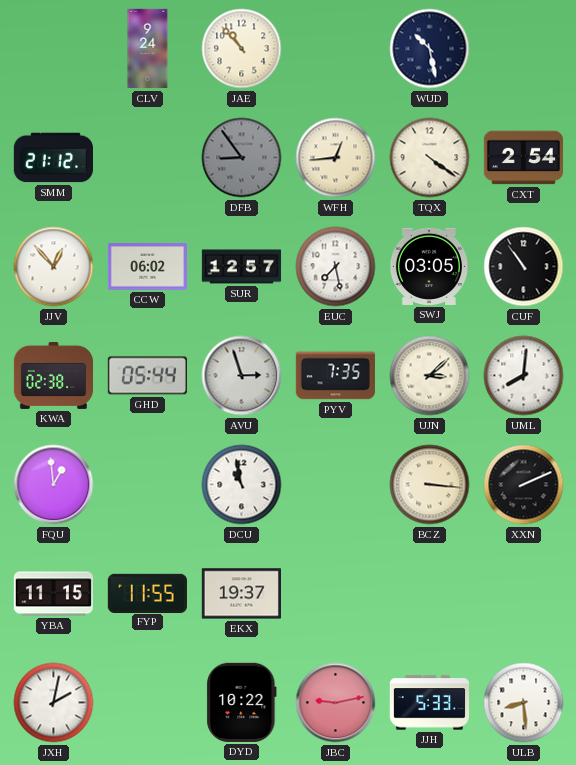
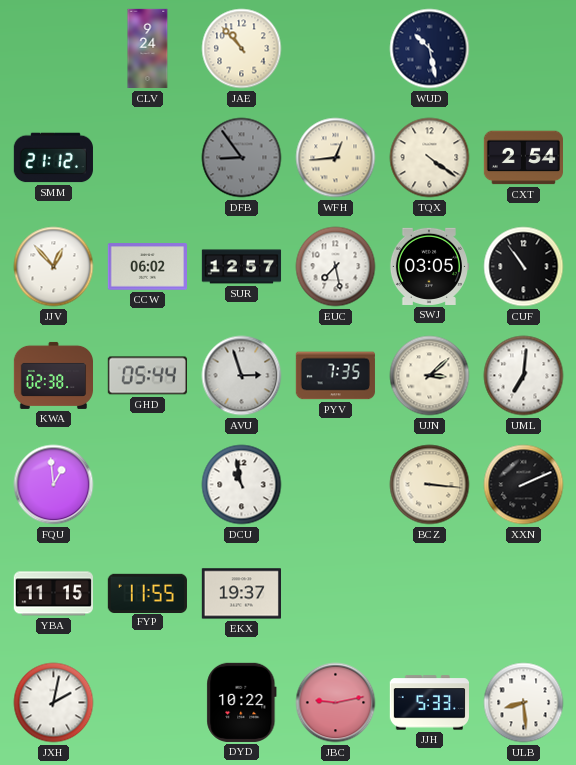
UML: 8:01 -> 7:01
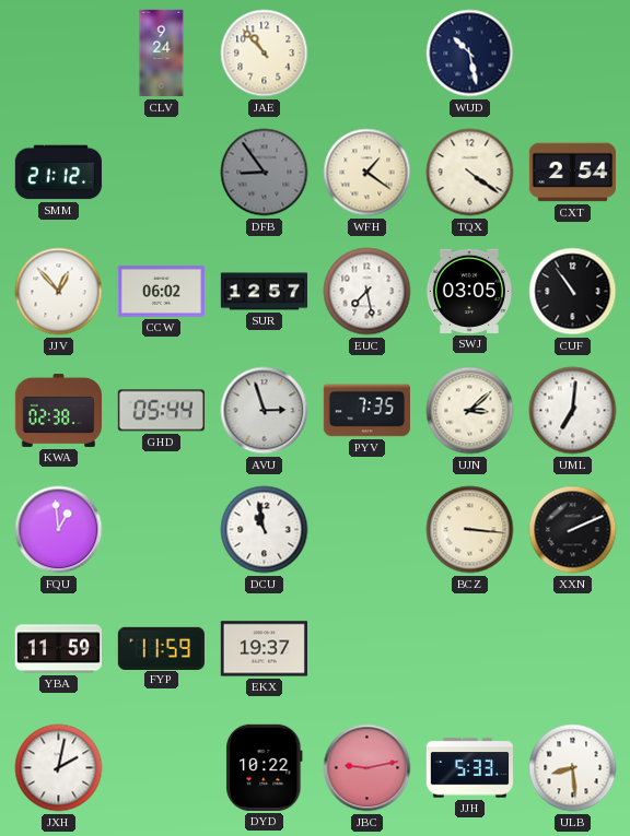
WFH: 12:44 -> 1:21
YBA: 11:15 -> 11:59
FYP: 11:55 -> 11:59
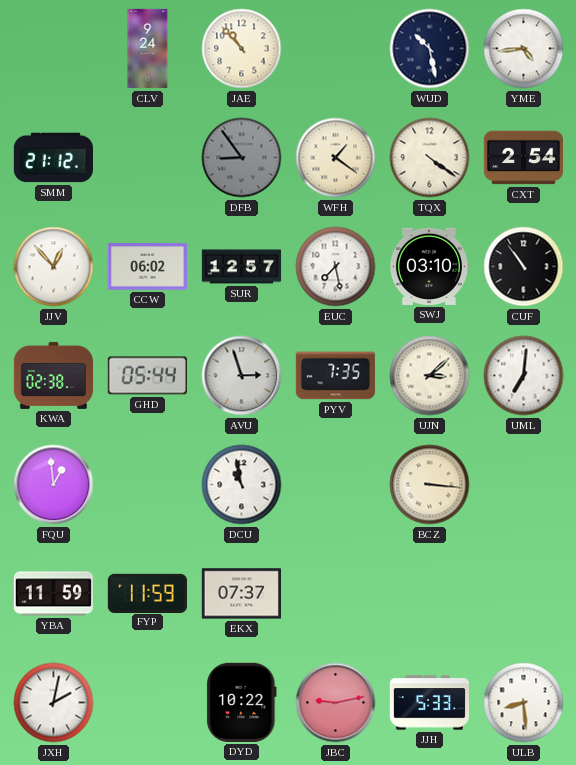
YME: none -> 4:44
SWJ: 03:05 -> 03:10
XXN: 2:11 -> none
EKX: 19:37 -> 07:37
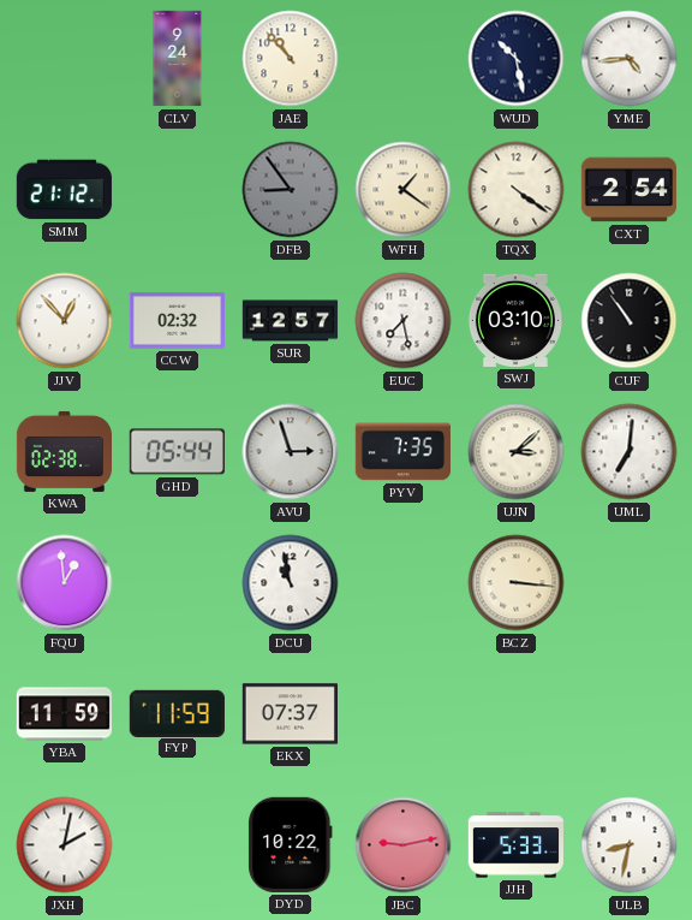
CCW: 06:02 -> 02:32
ULB: 8:29 -> 8:32
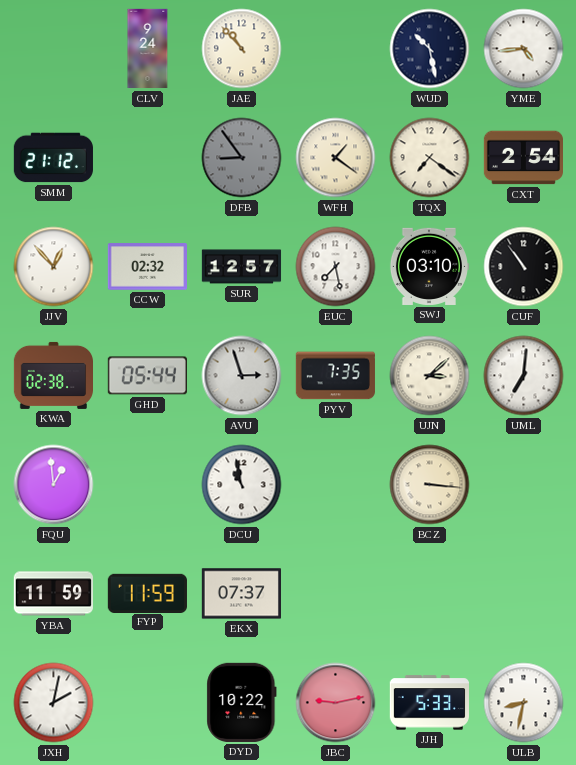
TQX: 4:21 -> 7:21
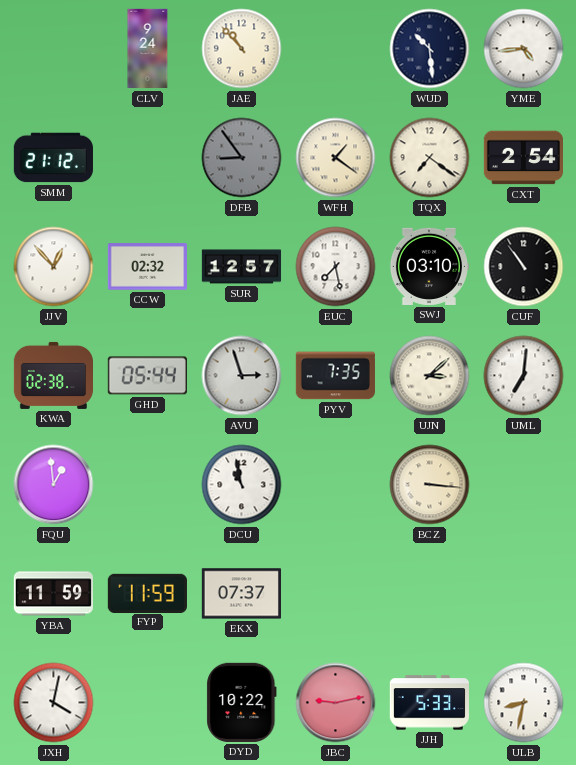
WUD: 10:28 -> 10:29
JXH: 2:02 -> 4:02
